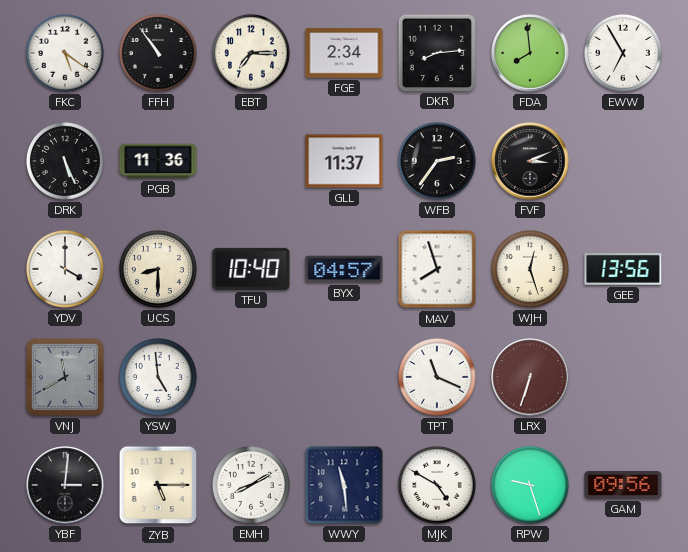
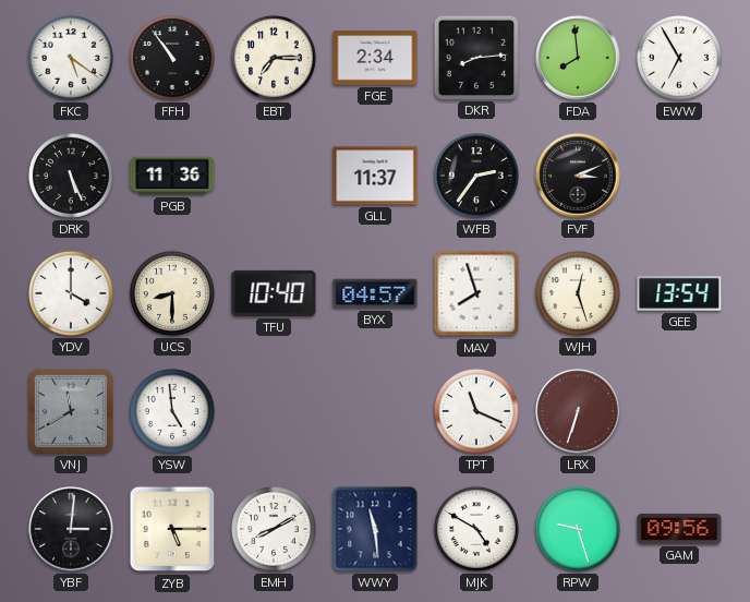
GEE: 13:56 -> 13:54
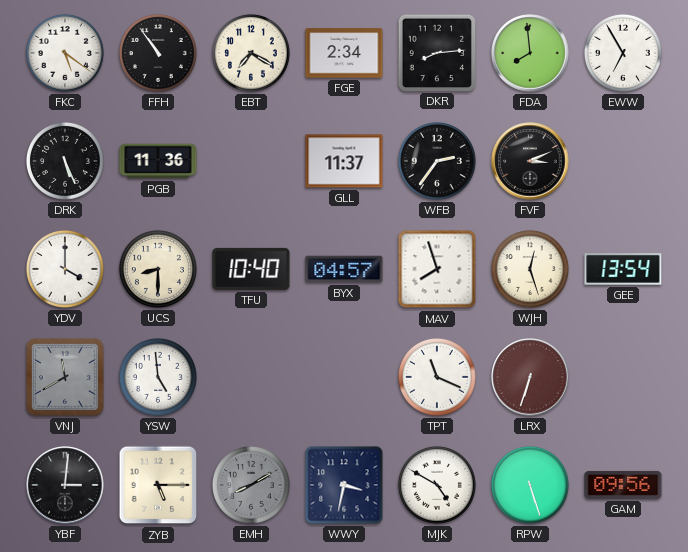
EBT: 7:15 -> 7:20
EMH dial: white -> grey
WWY: 11:29 -> 3:32
RPW: 9:27 -> 5:27
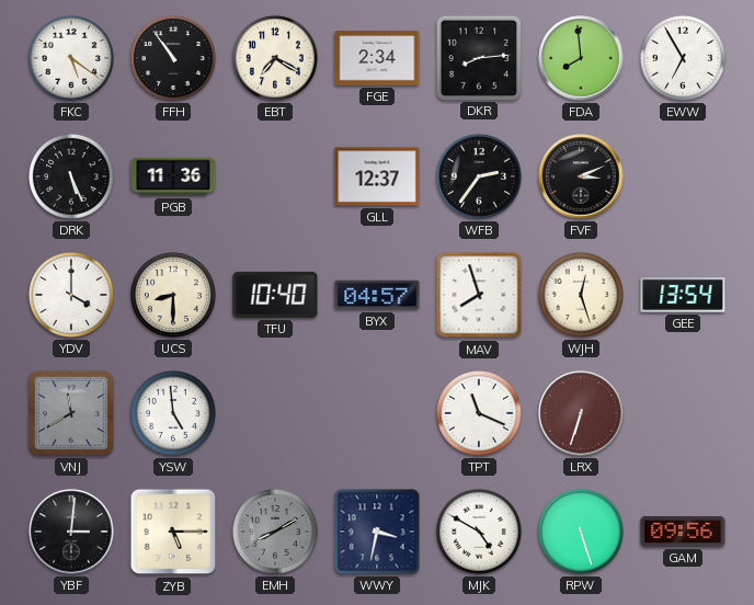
GLL: 11:37 -> 12:37
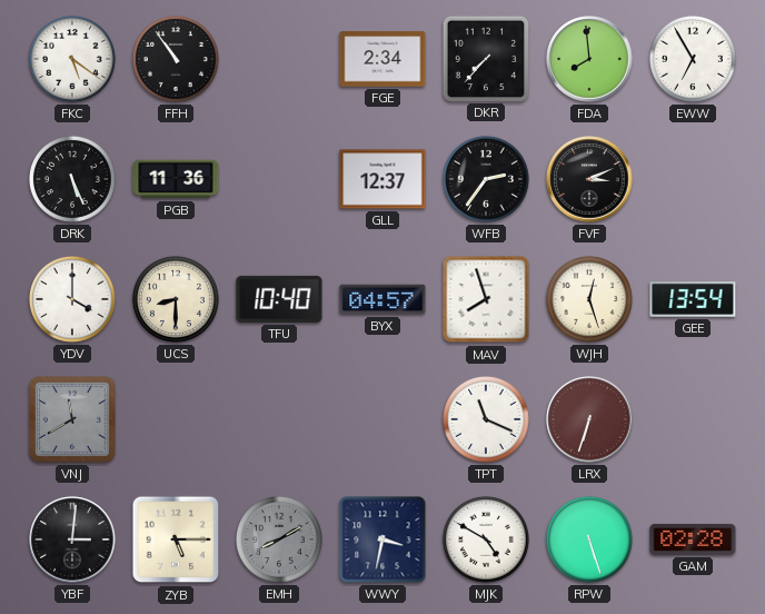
EBT: 7:20 -> none
DKR: 8:14 -> 7:37
YSW: 4:59 -> none
GAM: 09:56 -> 02:28
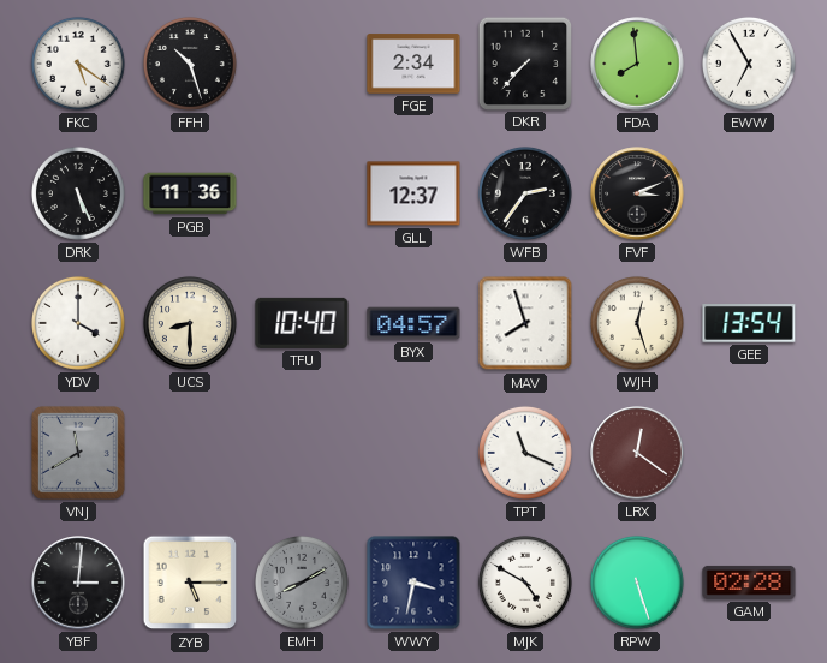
FFH: 10:54 -> 10:27
LRX: 6:33 -> 12:21
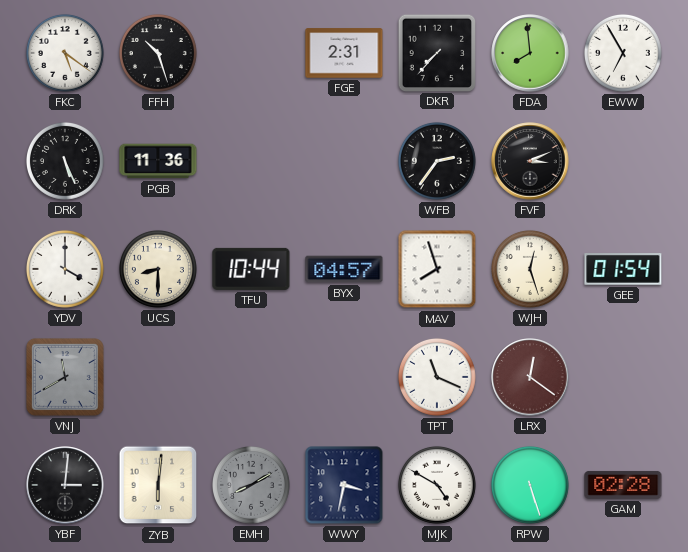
FGE: 2:34 -> 2:31
GLL: 12:37 -> none
TFU: 10:40 -> 10:44
GEE: 13:54 -> 01:54
ZYB: 5:15 -> 6:01
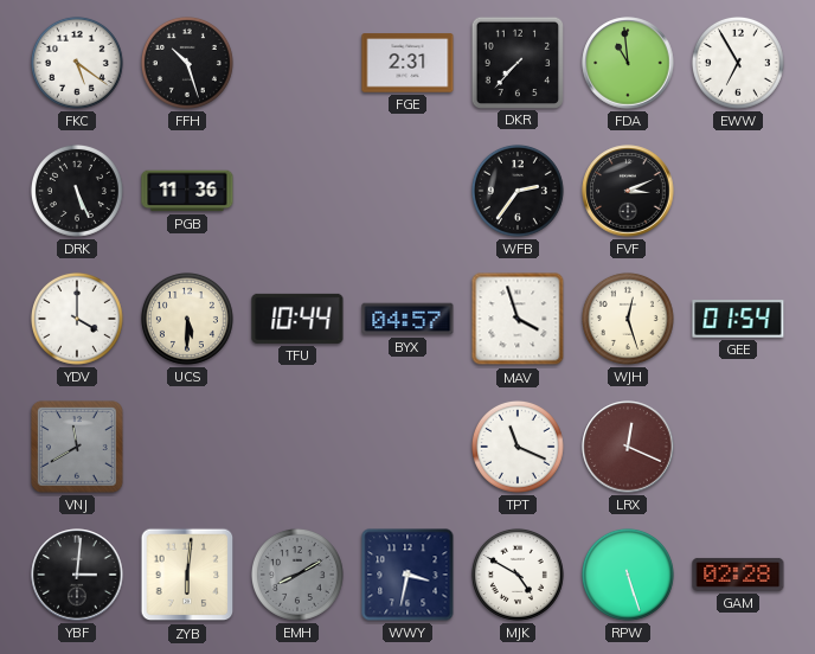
FDA: 7:59 -> 10:59
UCS: 8:30 -> 5:30
MAV: 7:57 -> 3:57
LRX: 12:21 -> 12:19
